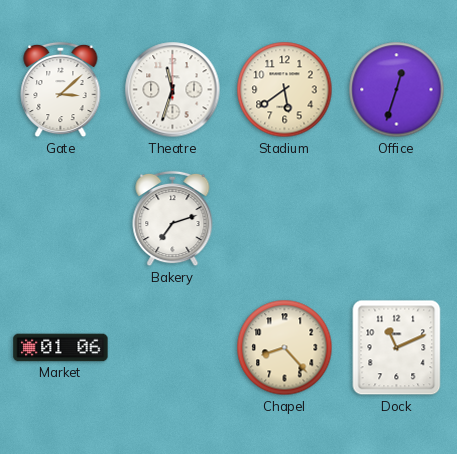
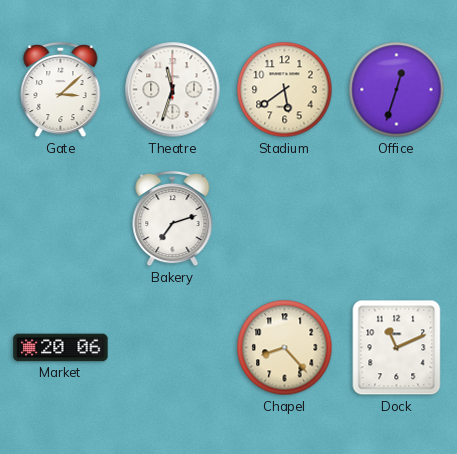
Market: 01:06 -> 20:06
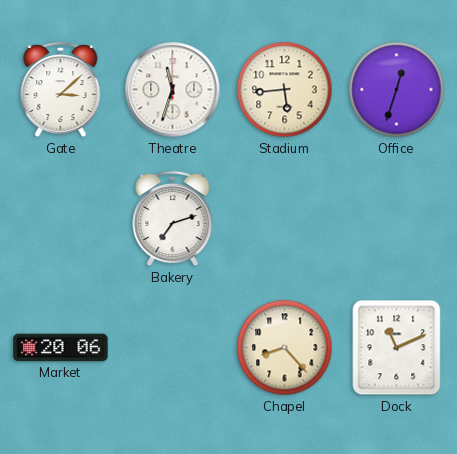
Stadium: 5:39 -> 5:44
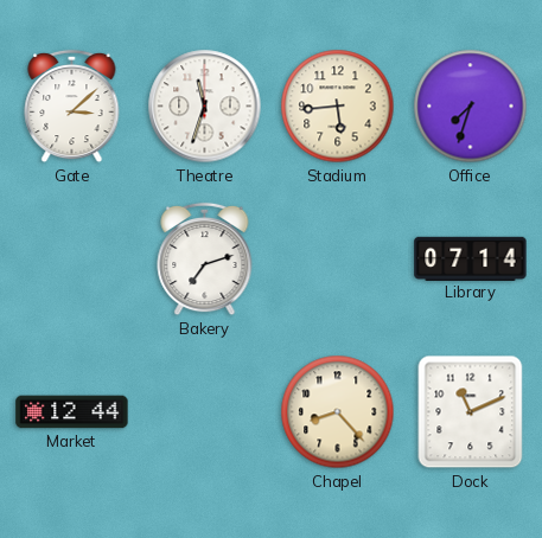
Office: 12:33 -> 7:33
Library: none -> 07:14
Market: 20:06 -> 12:44
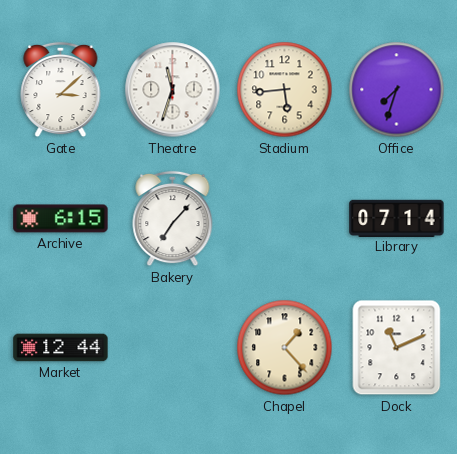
Archive: none -> 6:15
Bakery: 7:12 -> 7:07
Chapel: 8:23 -> 1:23
